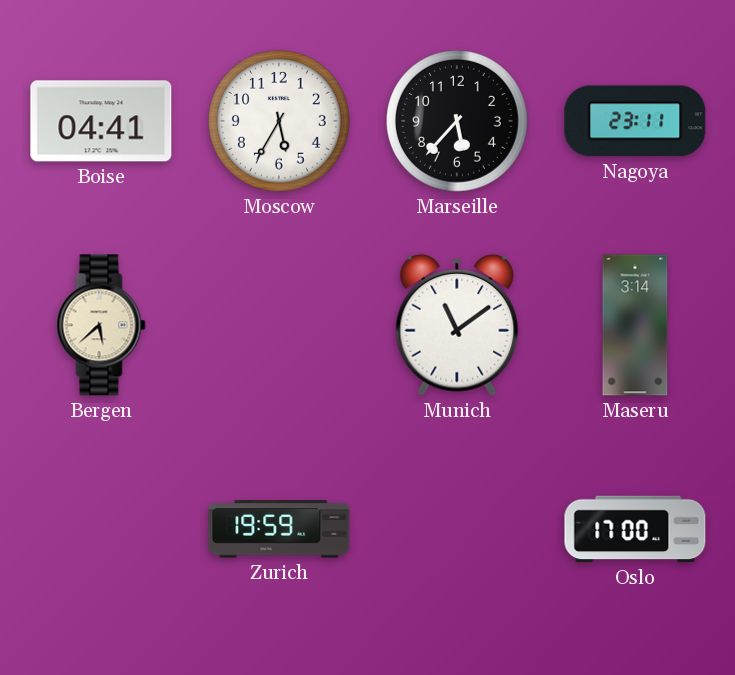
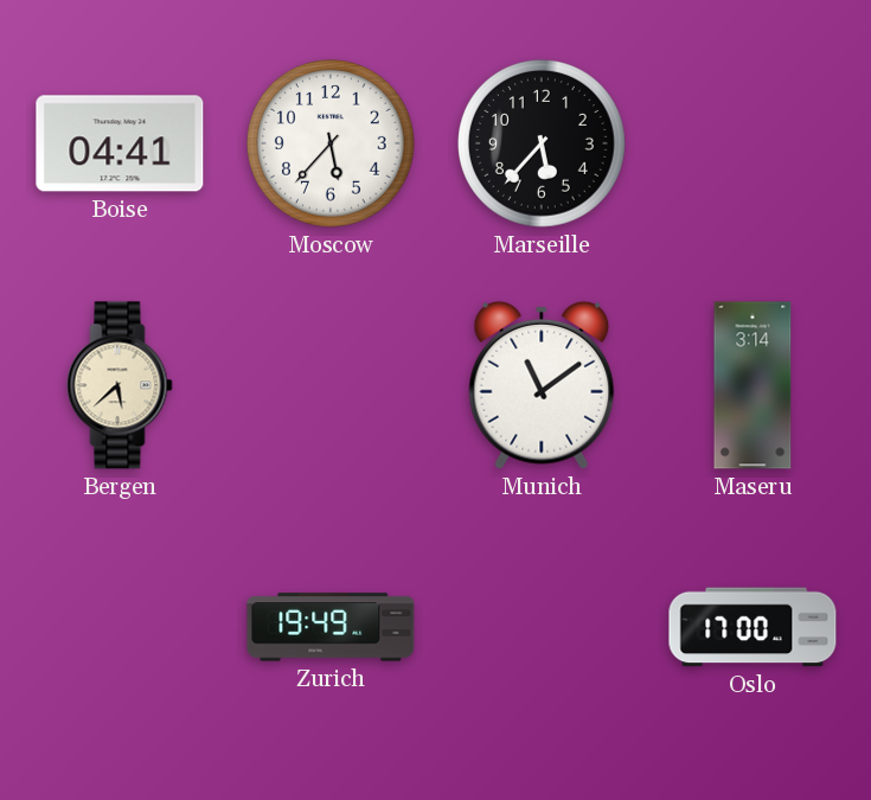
Moscow: 5:35 -> 5:37
Nagoya: 23:11 -> none
Zurich: 19:59 -> 19:49
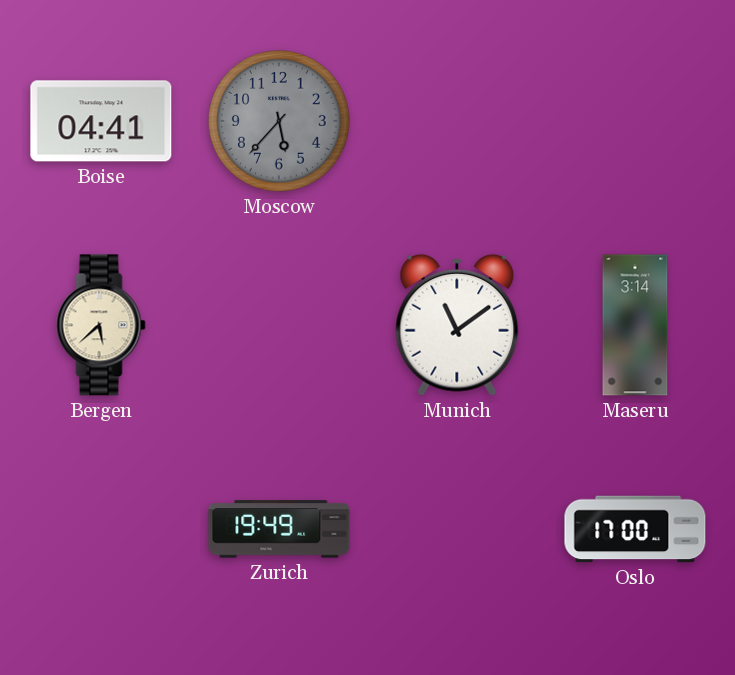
Moscow dial: white -> grey
Marseille: 5:37 -> none
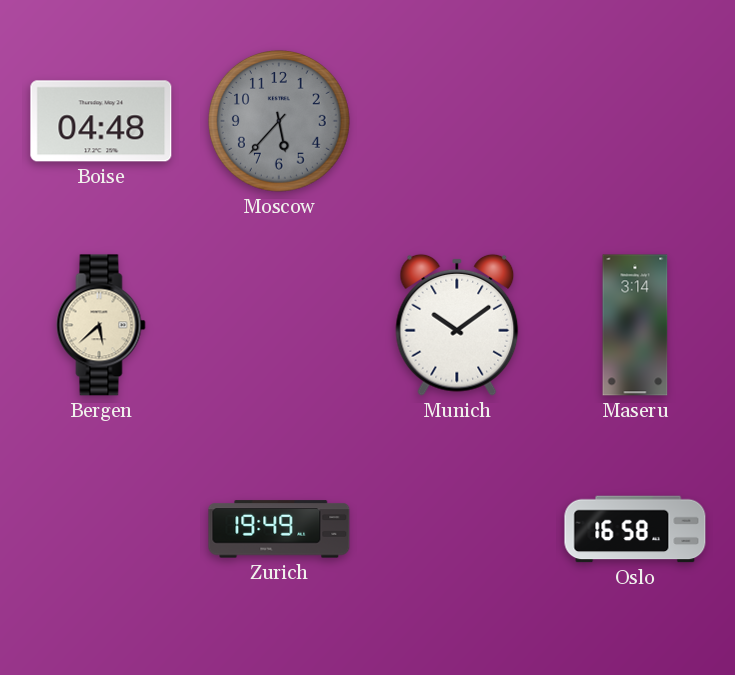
Boise: 04:41 -> 04:48
Munich: 11:09 -> 10:09
Oslo: 17:00 -> 16:58
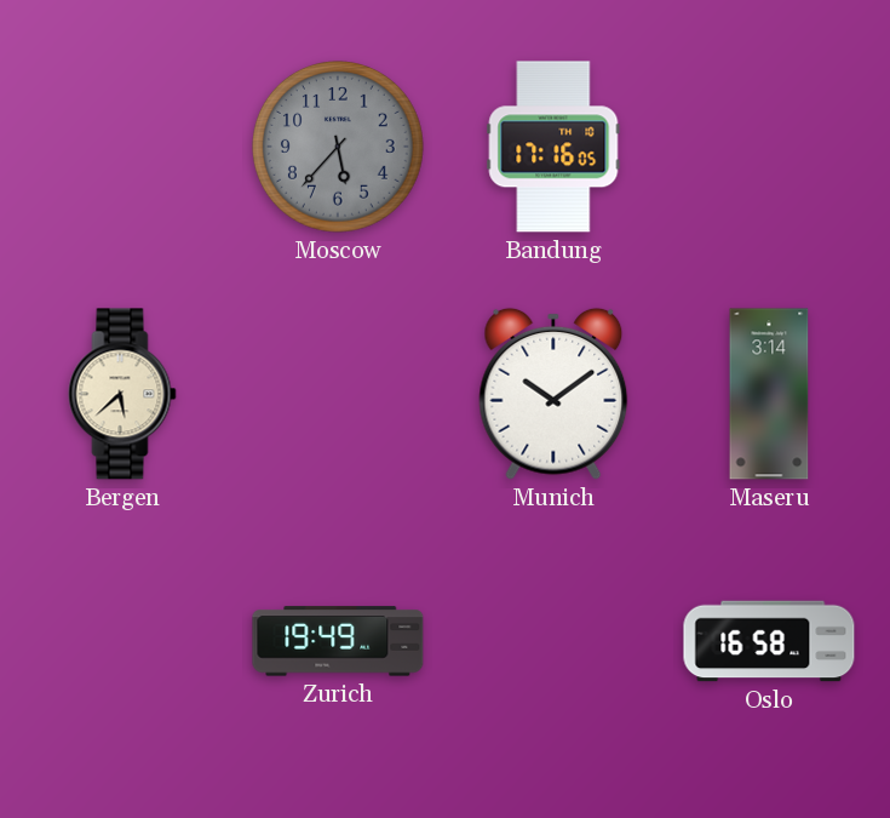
Boise: 04:48 -> none
Bandung: none -> 17:16
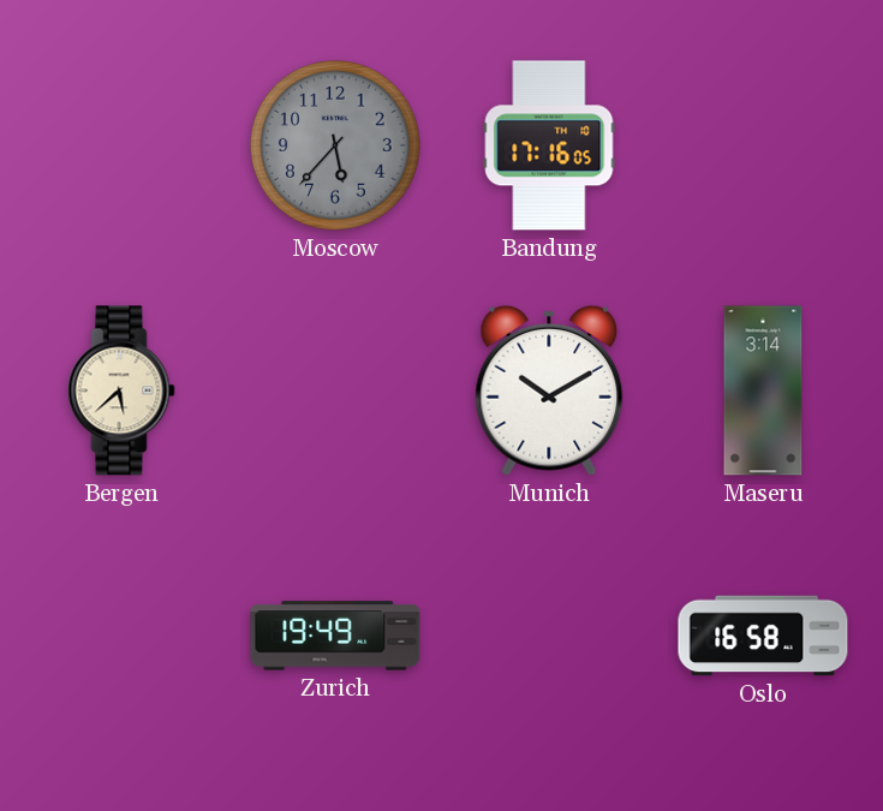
Munich: 10:09 -> 10:10
